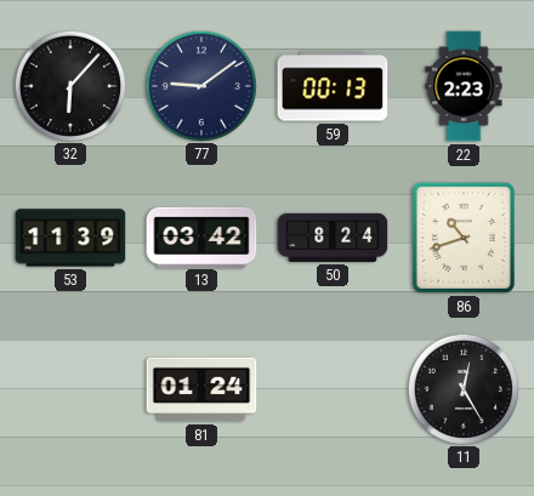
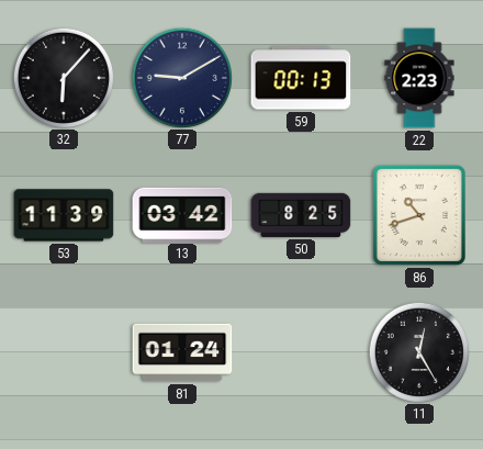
77: 9:09 -> 9:10
50: 8:24 -> 8:25
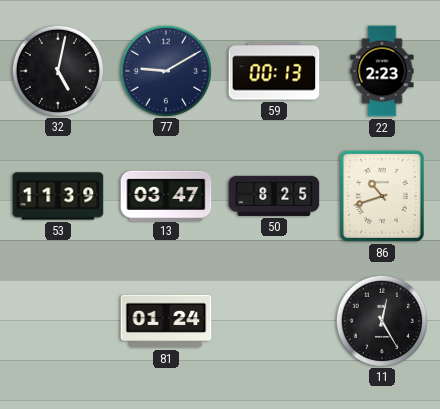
32: 6:07 -> 5:02
13: 03:42 -> 03:47
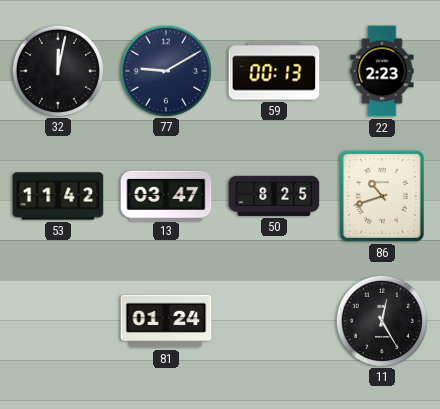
32: 5:02 -> 12:02
53: 11:39 -> 11:42
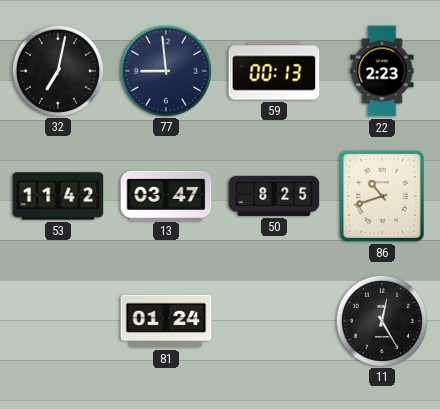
32: 12:02 -> 7:02
77: 9:10 -> 8:59
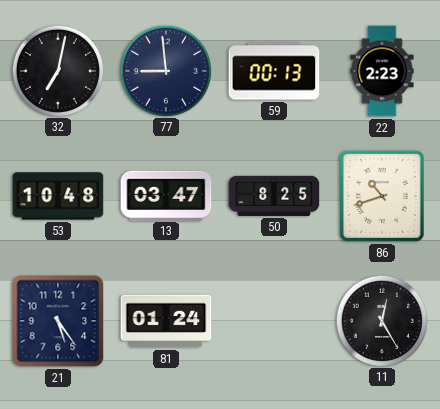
53: 11:42 -> 10:48
21: none -> 5:24
